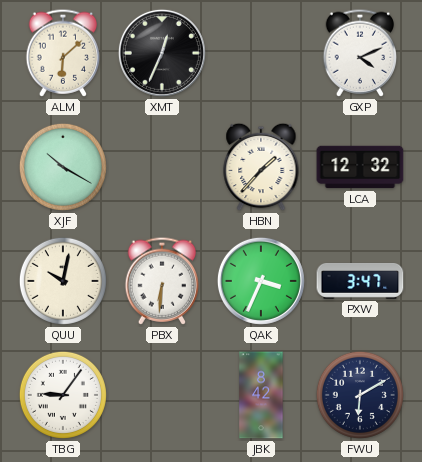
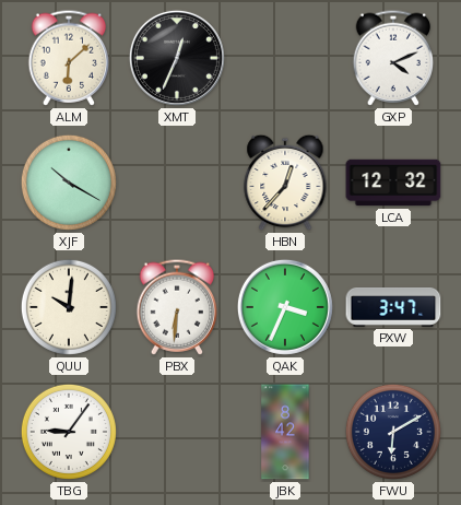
HBN: 1:37 -> 12:37
QUU: 10:02 -> 10:01
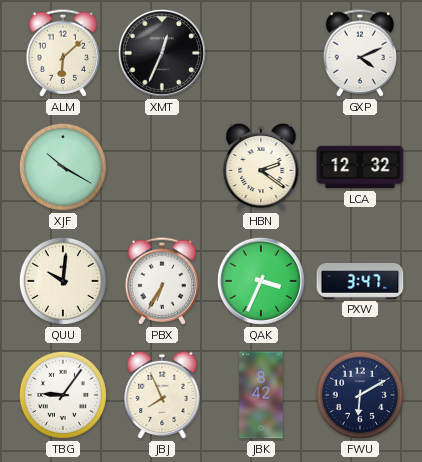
HBN: 12:37 -> 2:21
PBX: 6:31 -> 6:35
JBJ: none -> 7:56
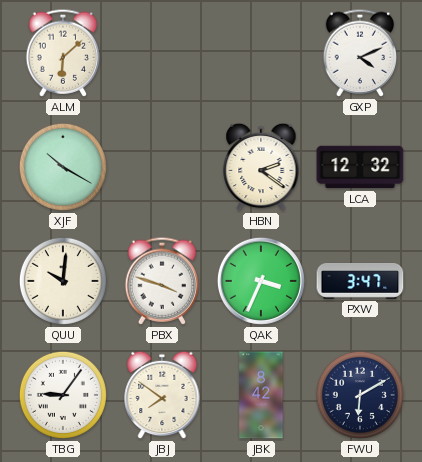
XMT: 12:34 -> none
PBX: 6:35 -> 3:48
JBJ: 7:56 -> 7:51
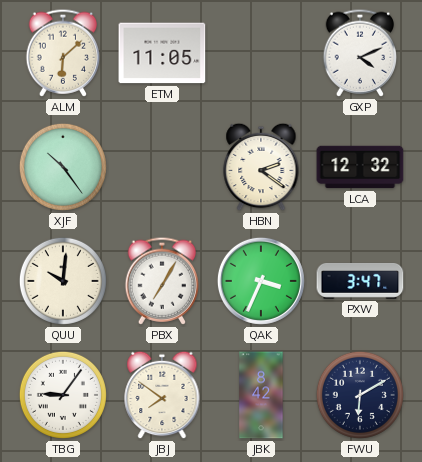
ETM: none -> 11:05
XJF: 10:20 -> 10:24
PBX: 3:48 -> 7:05
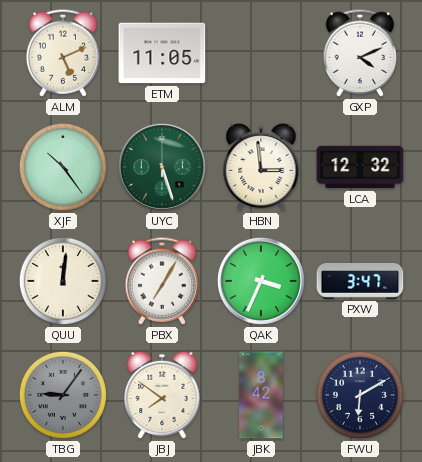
ALM: 6:08 -> 5:11
UYC: none -> 5:27
HBN: 2:21 -> 2:59
QUU: 10:01 -> 12:01
TBG dial: white -> grey
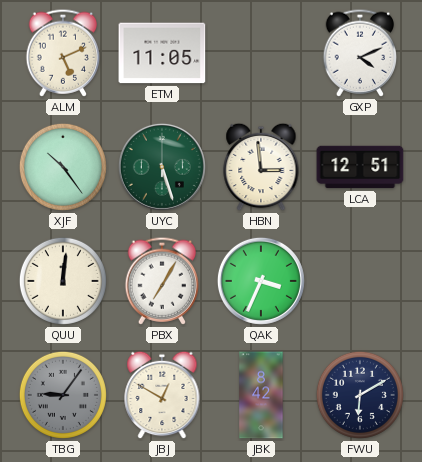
LCA: 12:32 -> 12:51
PXW: 3:47 -> none
JBJ: 7:51 -> 12:50
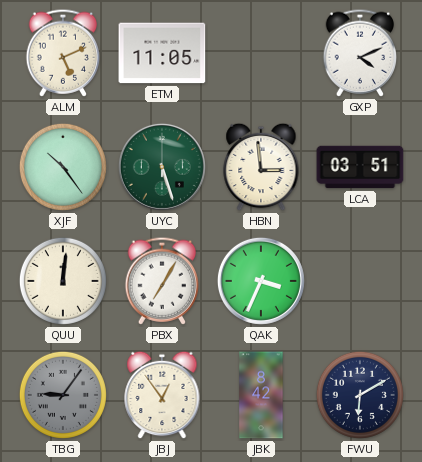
LCA: 12:51 -> 03:51
JBJ: 12:50 -> 12:54
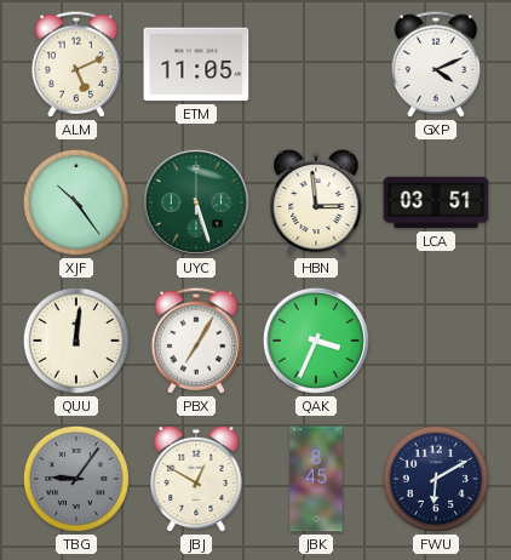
JBJ: 12:54 -> 12:50
JBK: 8:42 -> 8:45
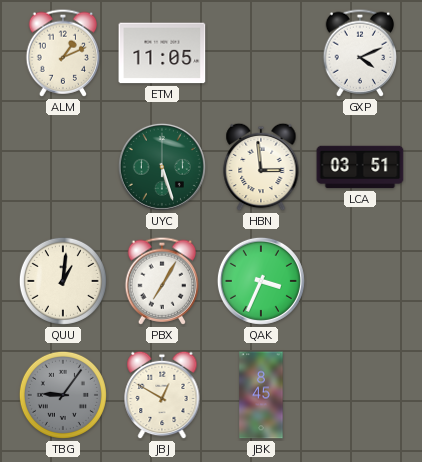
ALM: 5:11 -> 1:11
XJF: 10:24 -> none
QUU: 12:01 -> 1:01
FWU: 6:10 -> none
